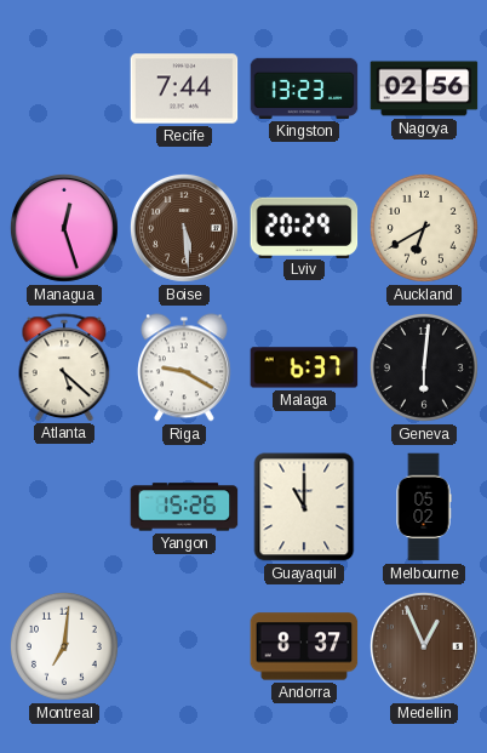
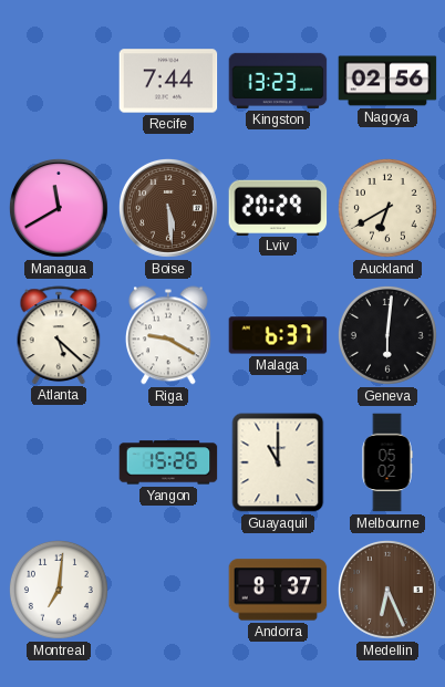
Managua: 12:27 -> 11:40
Medellin: 12:56 -> 6:26
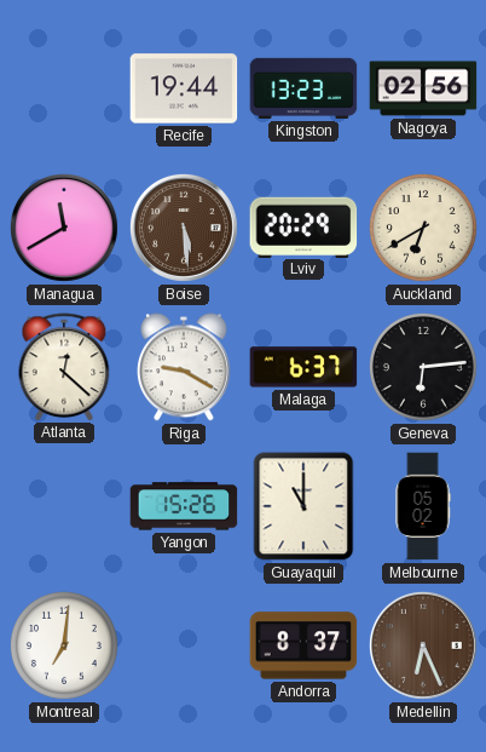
Recife: 7:44 -> 19:44
Atlanta: 5:22 -> 12:22
Geneva: 6:01 -> 6:14
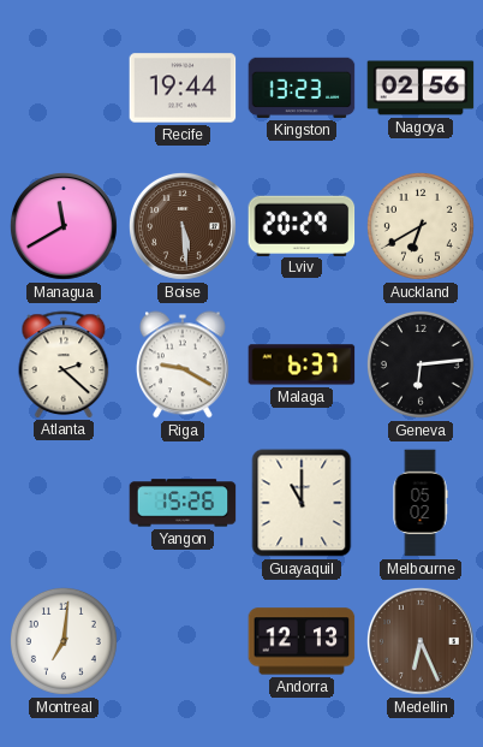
Atlanta: 12:22 -> 2:22
Andorra: 8:37 -> 12:13
